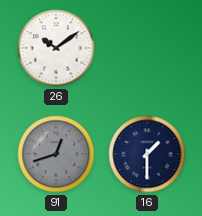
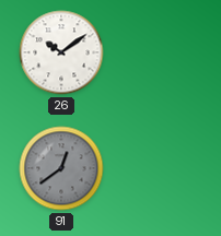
91: 12:42 -> 12:39
16: 1:30 -> none
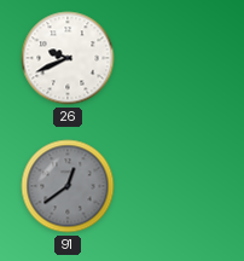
26: 10:09 -> 9:41
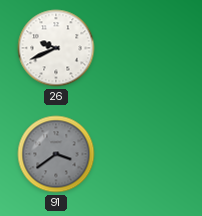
91: 12:39 -> 3:39
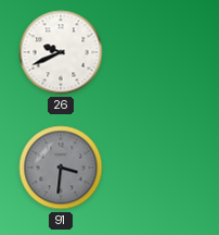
91: 3:39 -> 3:31
